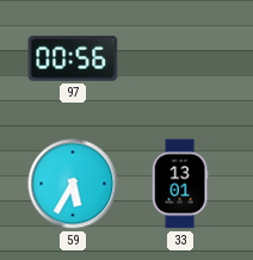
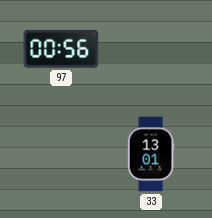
59: 5:35 -> none
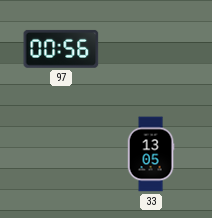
33: 13:01 -> 13:05
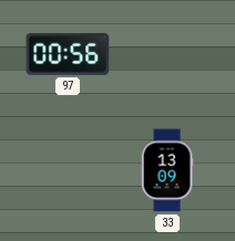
33: 13:05 -> 13:09
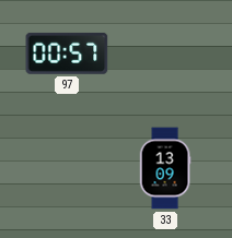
97: 00:56 -> 00:57
